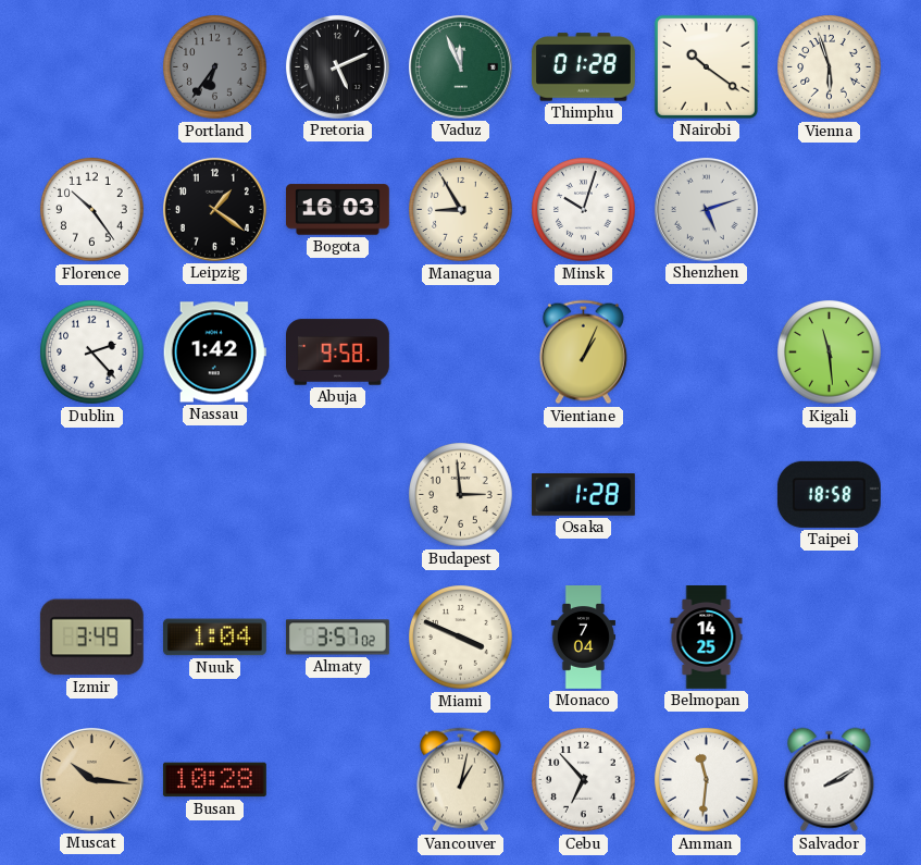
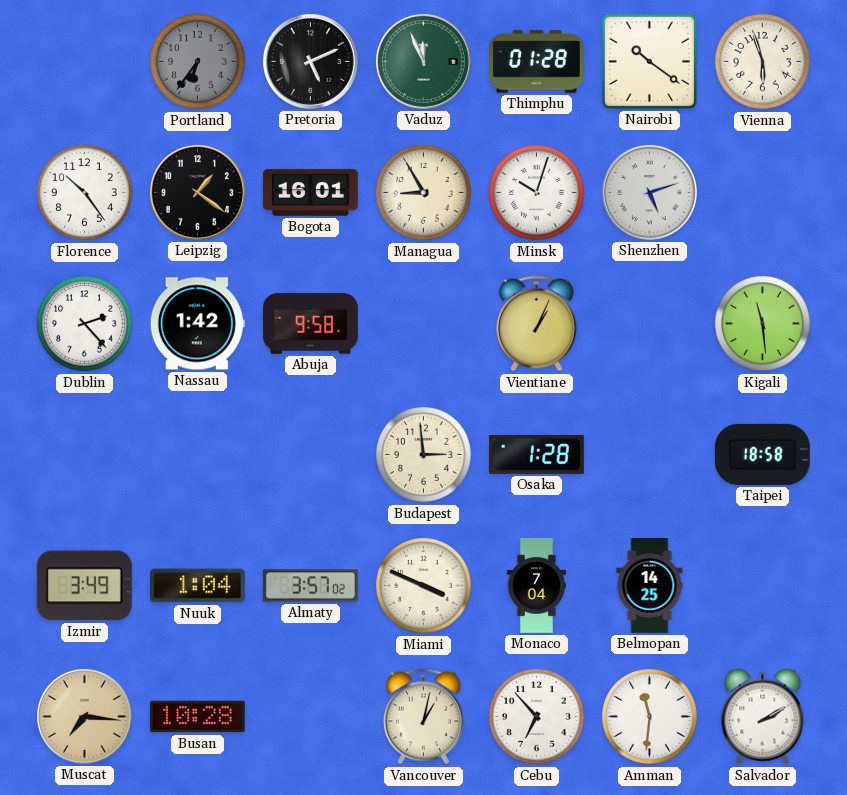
Bogota: 16:03 -> 16:01
Muscat: 10:16 -> 7:16
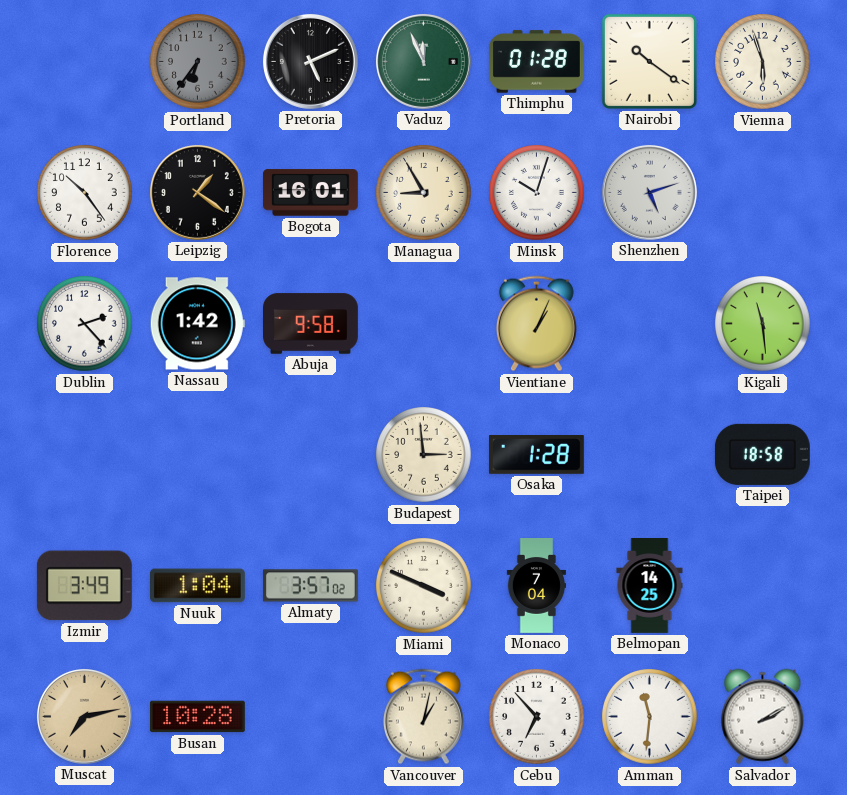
Muscat: 7:16 -> 7:13
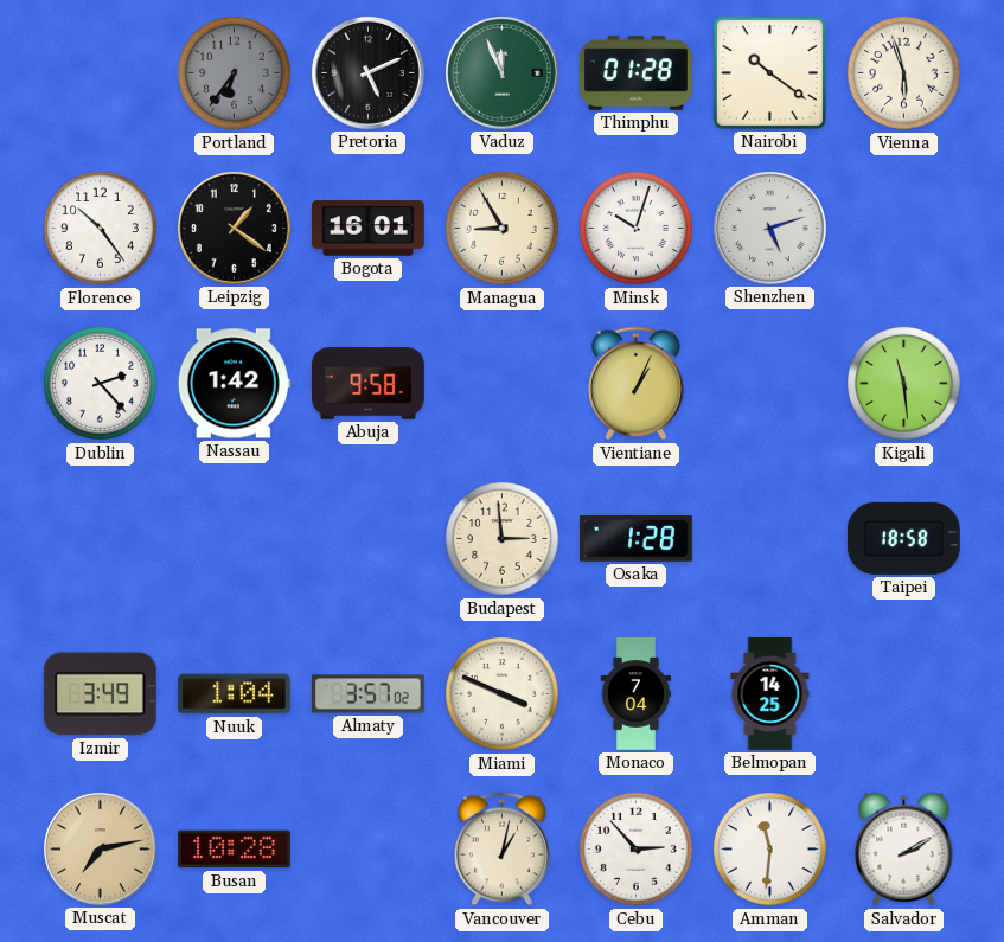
Cebu: 6:53 -> 2:53
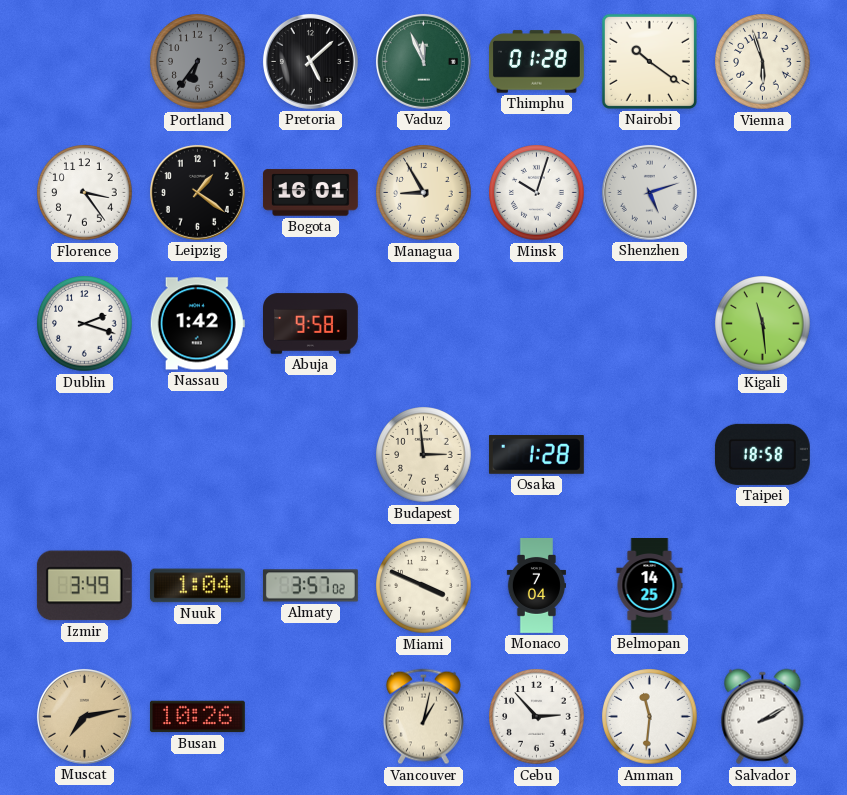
Pretoria: 5:11 -> 5:08
Florence: 10:24 -> 3:24
Dublin: 2:23 -> 2:18
Vientiane: 1:04 -> none
Busan: 10:28 -> 10:26
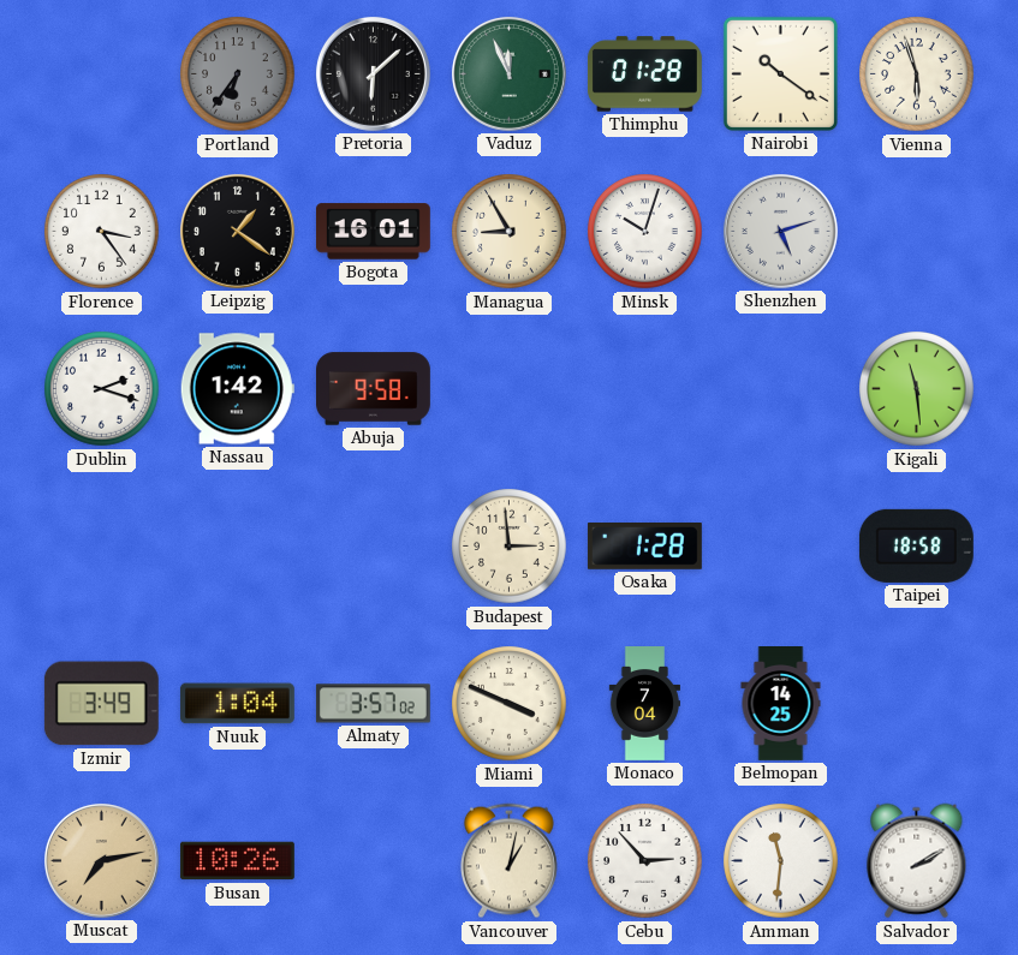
Pretoria: 5:08 -> 6:08
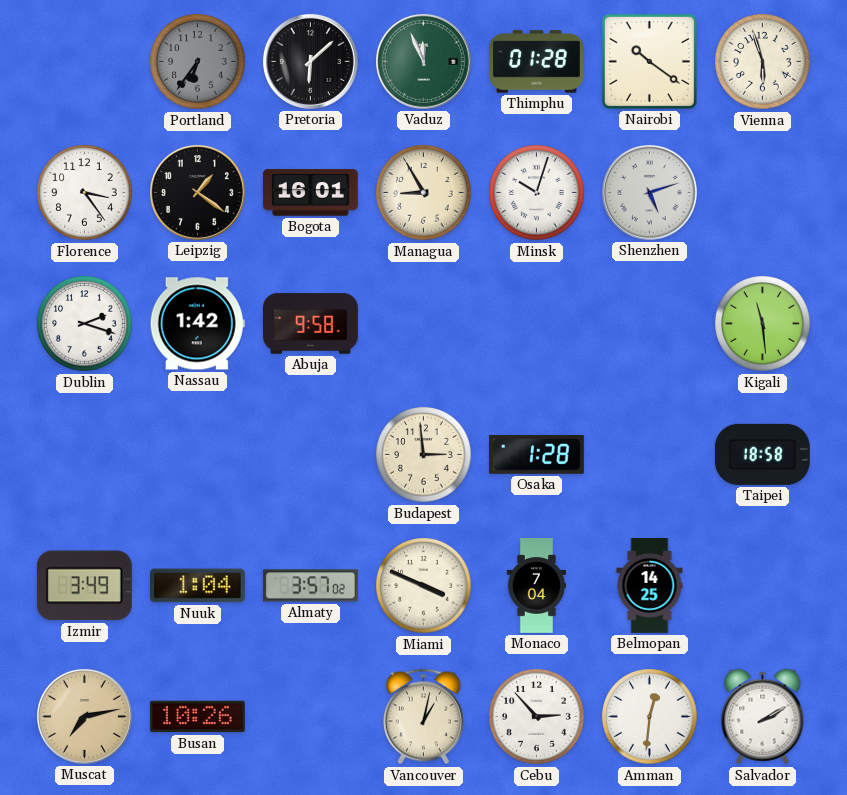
Amman: 11:31 -> 12:31
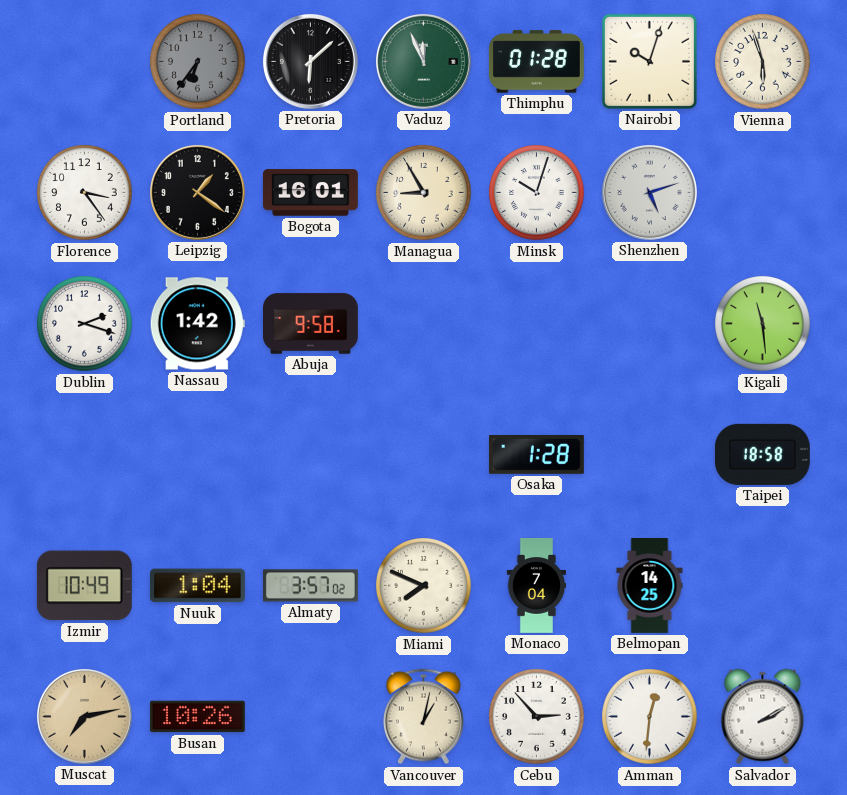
Nairobi: 10:21 -> 10:03
Budapest: 2:59 -> none
Izmir: 3:49 -> 10:49
Miami: 3:49 -> 7:49
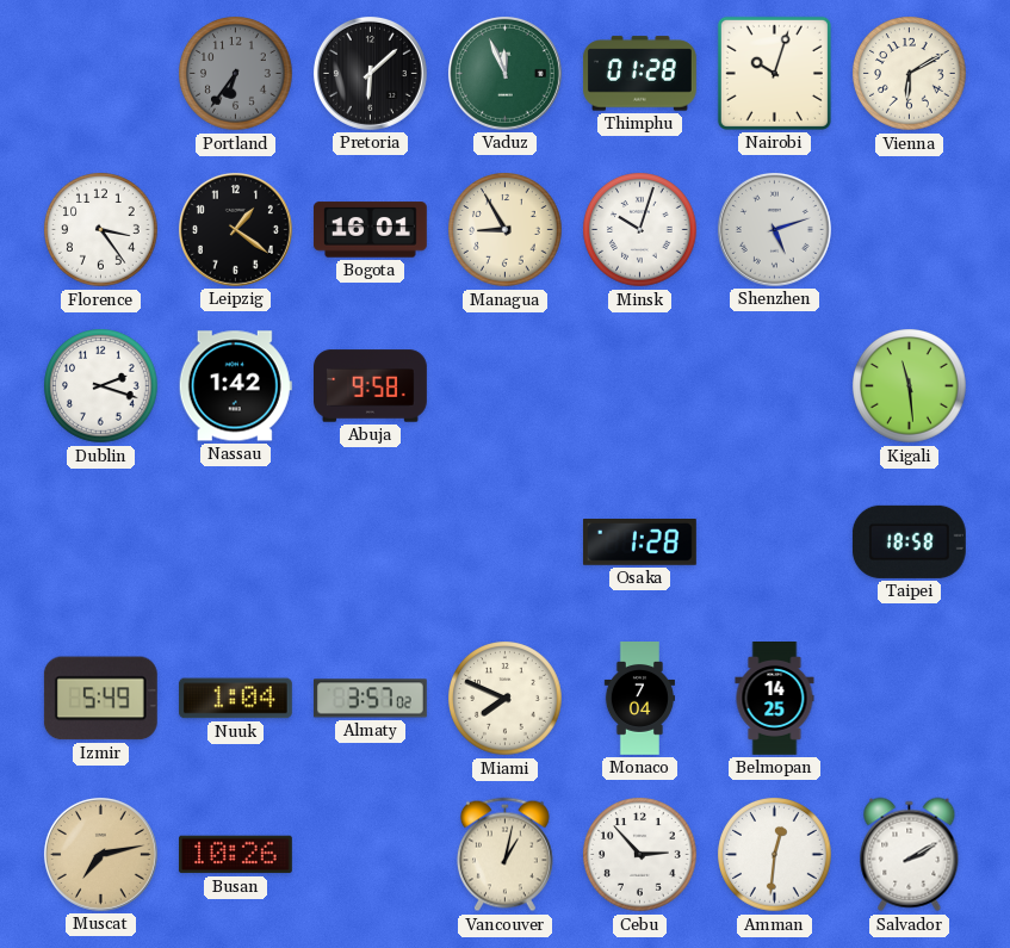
Vienna: 5:57 -> 6:10
Izmir: 10:49 -> 5:49
